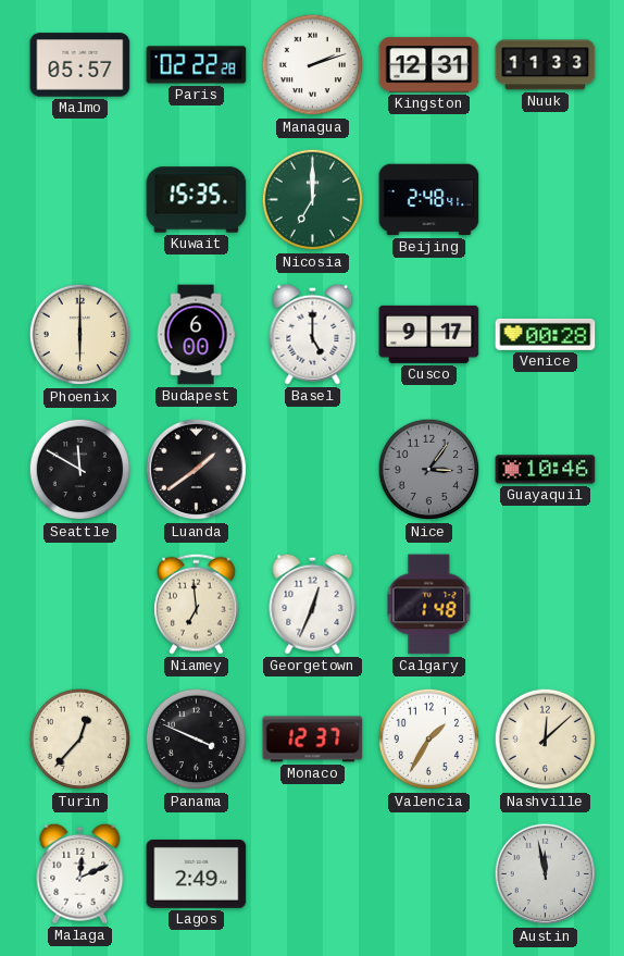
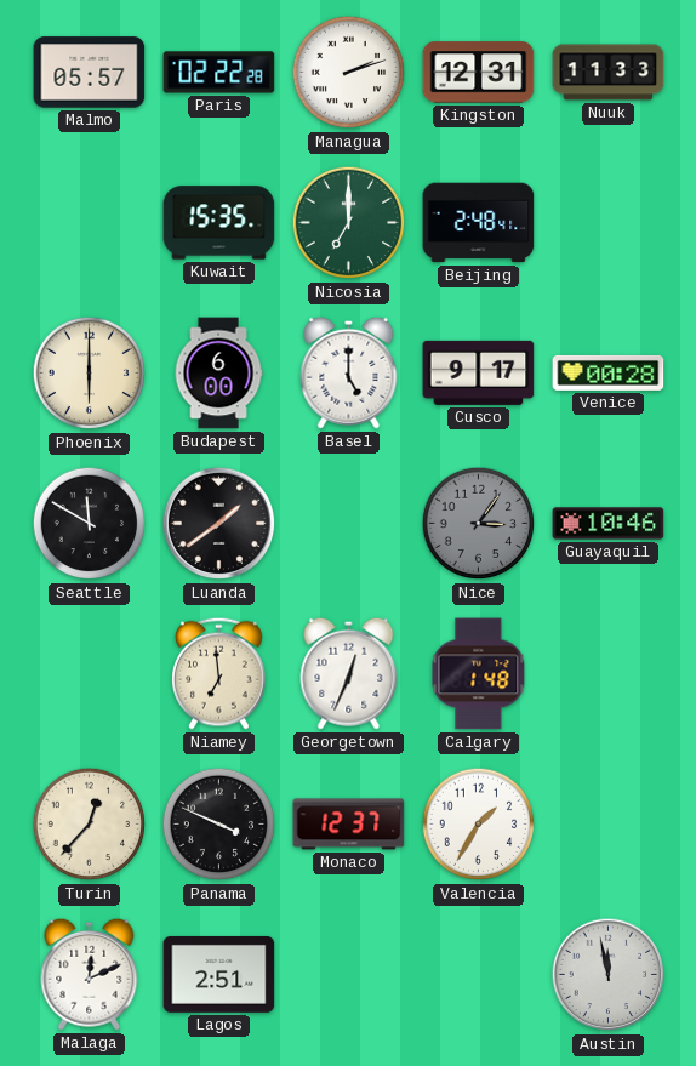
Nashville: 12:08 -> none
Lagos: 2:49 -> 2:51
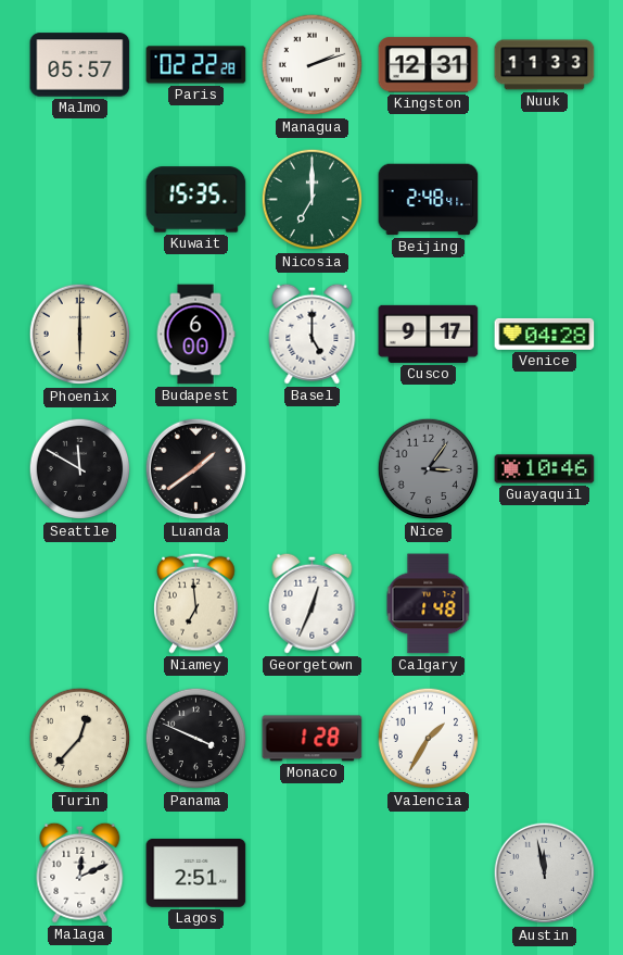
Venice: 00:28 -> 04:28
Monaco: 12:37 -> 1:28
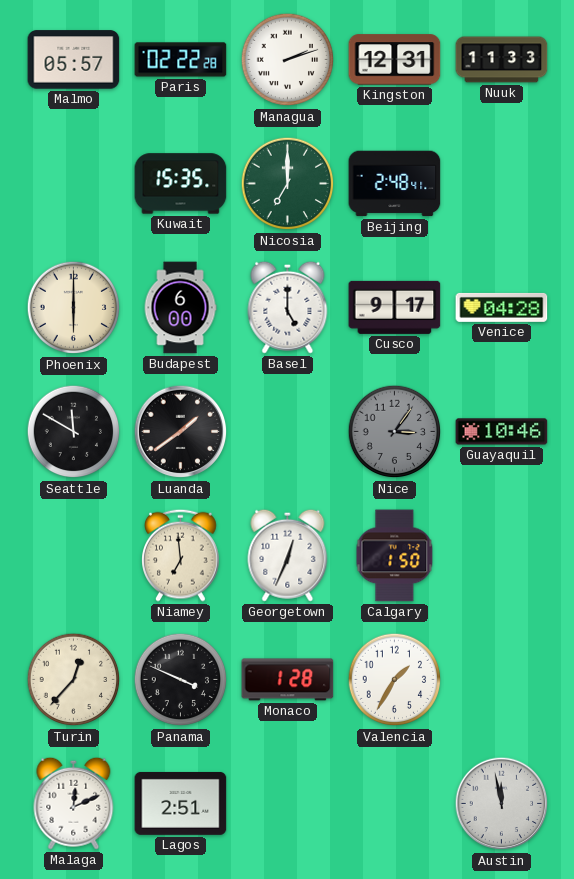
Calgary: 1:48 -> 1:50
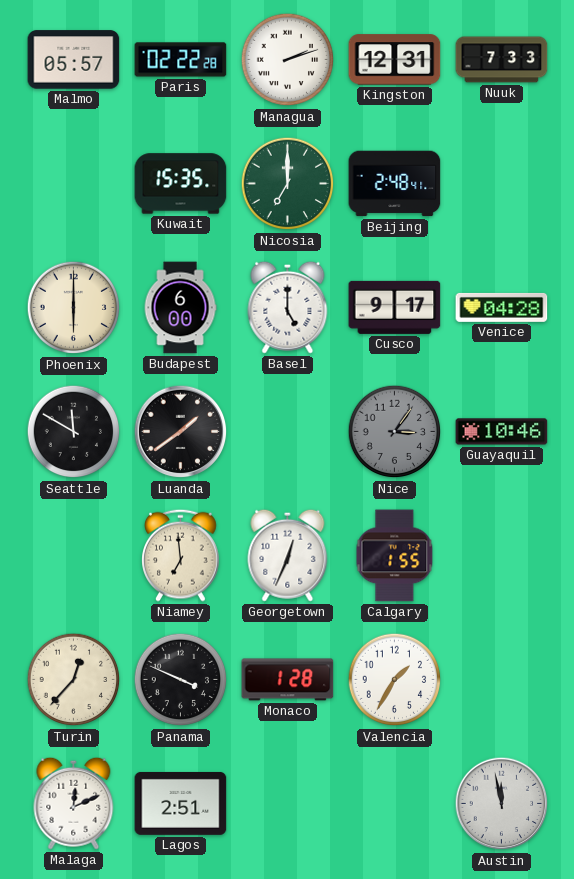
Nuuk: 11:33 -> 7:33
Calgary: 1:50 -> 1:55
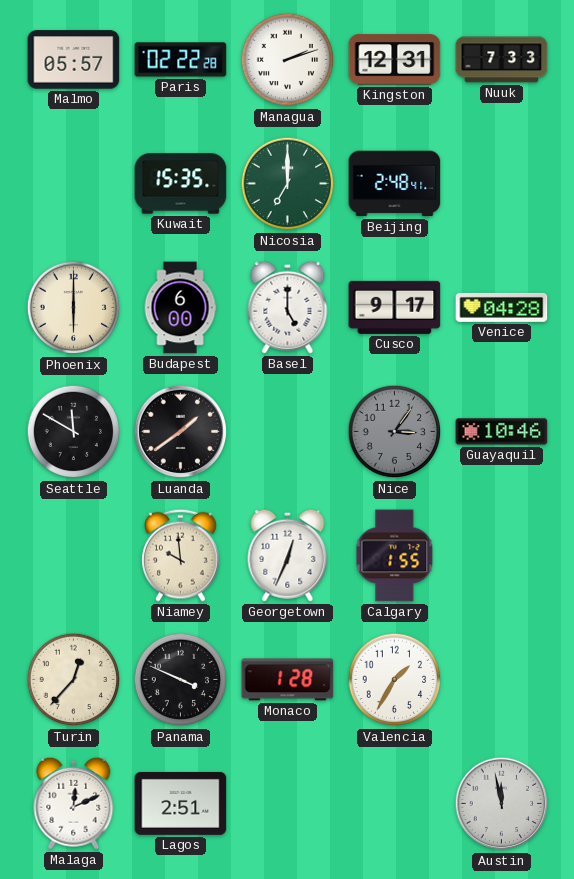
Niamey: 6:59 -> 9:59
